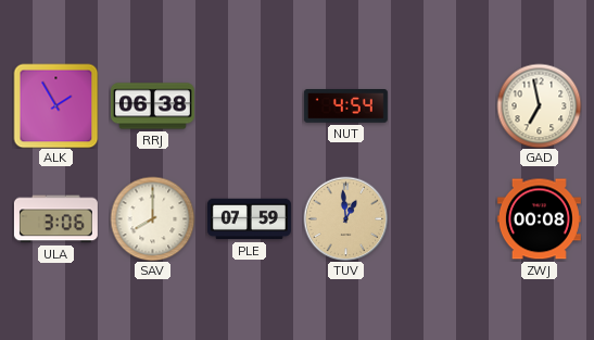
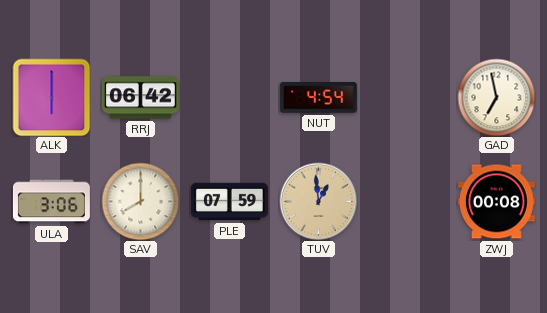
ALK: 1:55 -> 6:00
RRJ: 06:38 -> 06:42
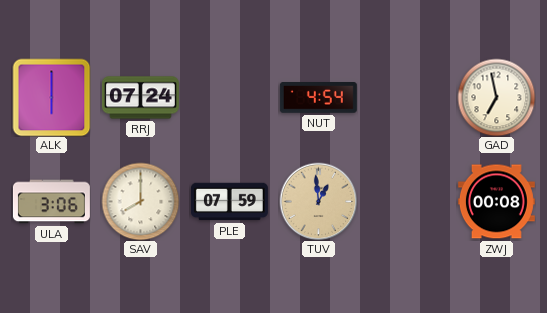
RRJ: 06:42 -> 07:24
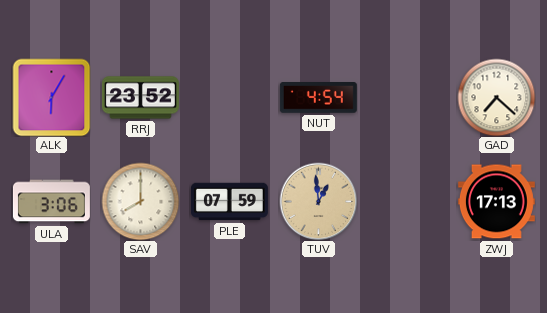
ALK: 6:00 -> 6:05
RRJ: 07:24 -> 23:52
GAD: 6:58 -> 7:22
ZWJ: 00:08 -> 17:13
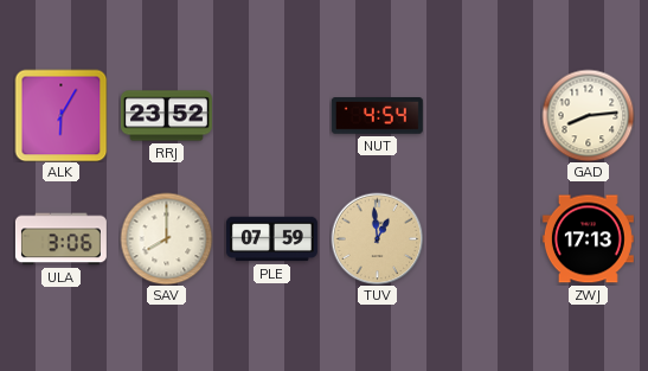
GAD: 7:22 -> 8:14
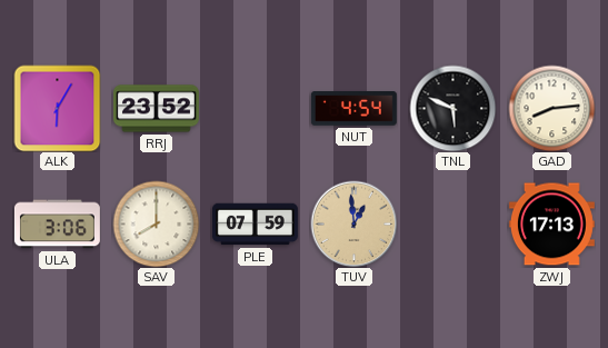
TNL: none -> 5:49
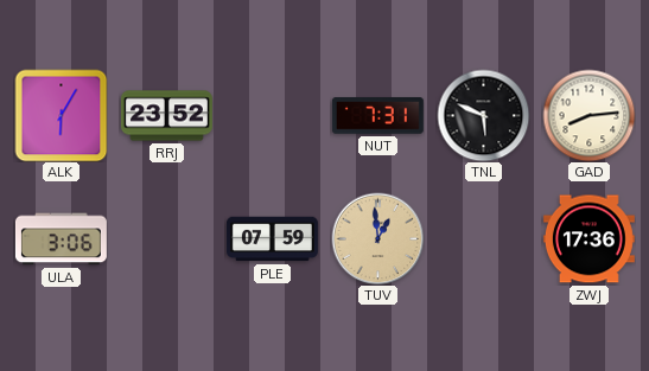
NUT: 4:54 -> 7:31
SAV: 8:00 -> none
ZWJ: 17:13 -> 17:36
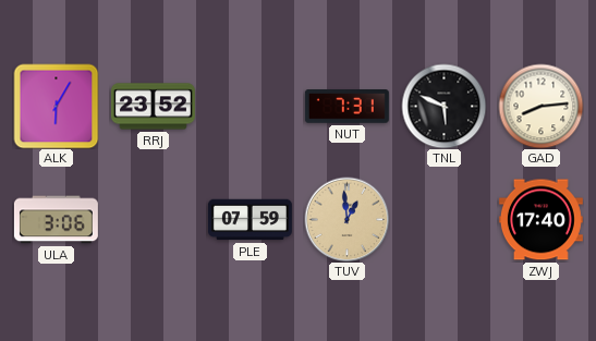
ZWJ: 17:36 -> 17:40
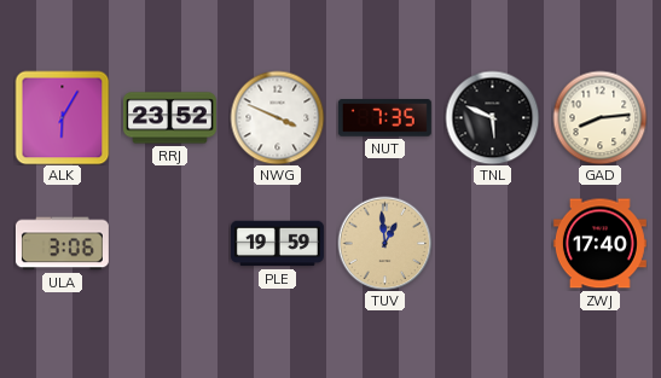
NWG: none -> 3:49
NUT: 7:31 -> 7:35
PLE: 07:59 -> 19:59
